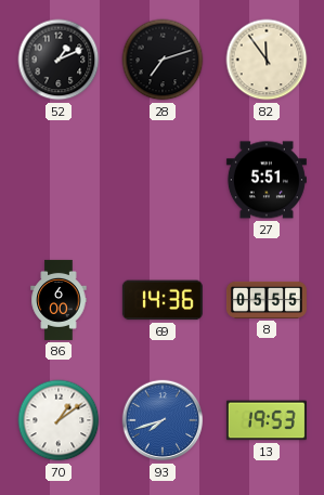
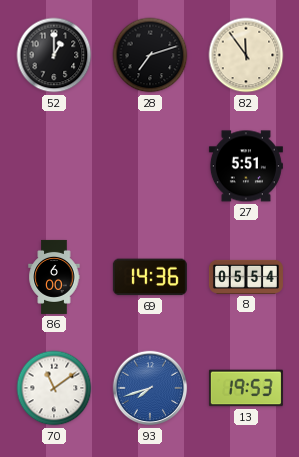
52: 1:11 -> 1:00
8: 05:55 -> 05:54
70: 1:09 -> 11:09
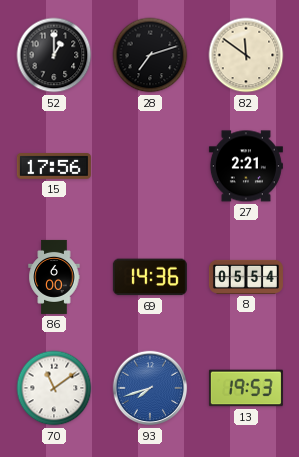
82: 11:54 -> 11:51
15: none -> 17:56
27: 5:51 -> 2:21
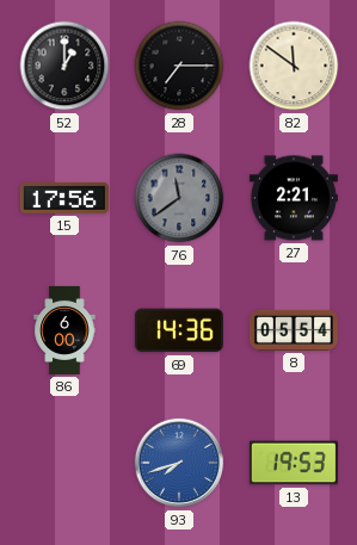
28: 7:12 -> 7:15
76: none -> 11:39
70: 11:09 -> none
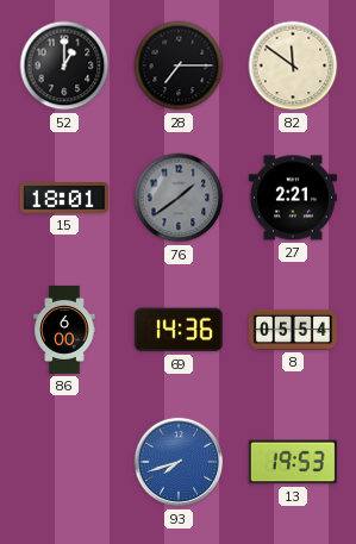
15: 17:56 -> 18:01
76: 11:39 -> 1:39
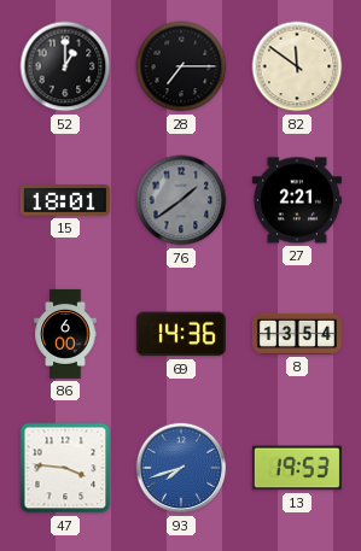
8: 05:54 -> 13:54
47: none -> 3:46
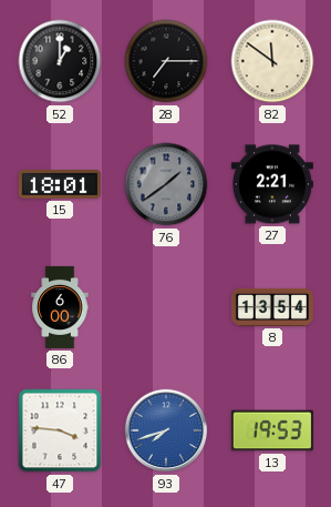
69: 14:36 -> none
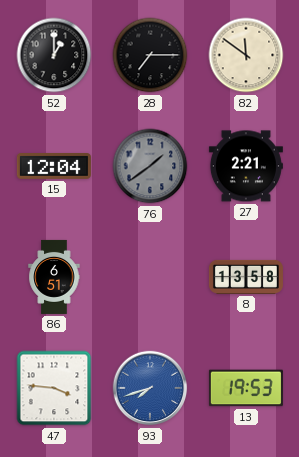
15: 18:01 -> 12:04
86: 6:00 -> 6:51
8: 13:54 -> 13:58
